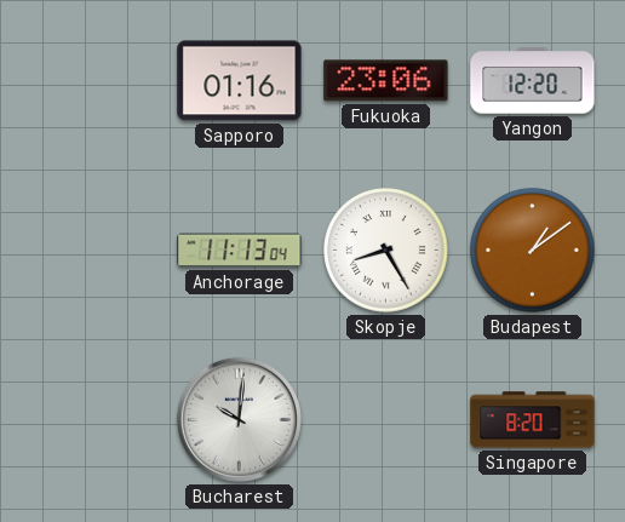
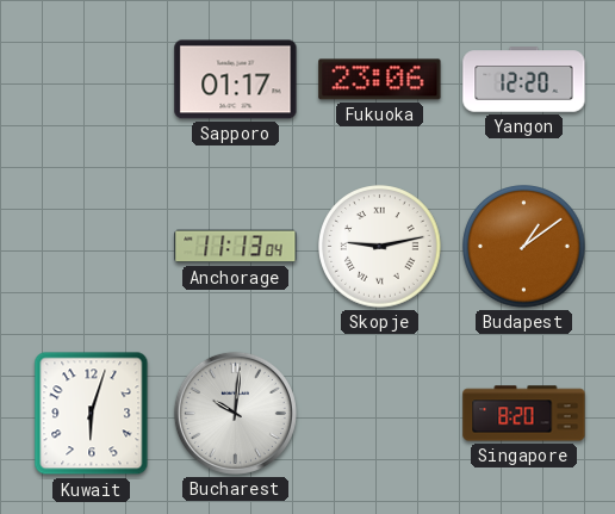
Sapporo: 01:16 -> 01:17
Skopje: 8:25 -> 9:13
Kuwait: none -> 6:03
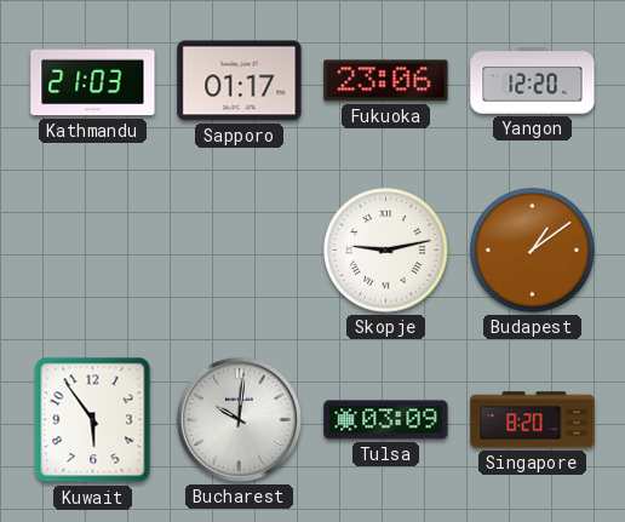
Kathmandu: none -> 21:03
Anchorage: 11:13 -> none
Kuwait: 6:03 -> 5:54
Tulsa: none -> 03:09
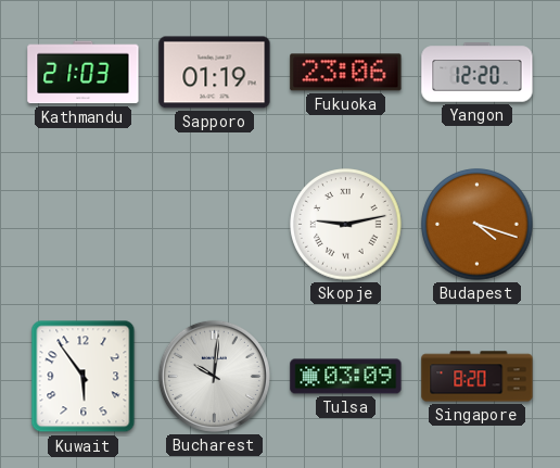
Sapporo: 01:17 -> 01:19
Budapest: 1:09 -> 4:18
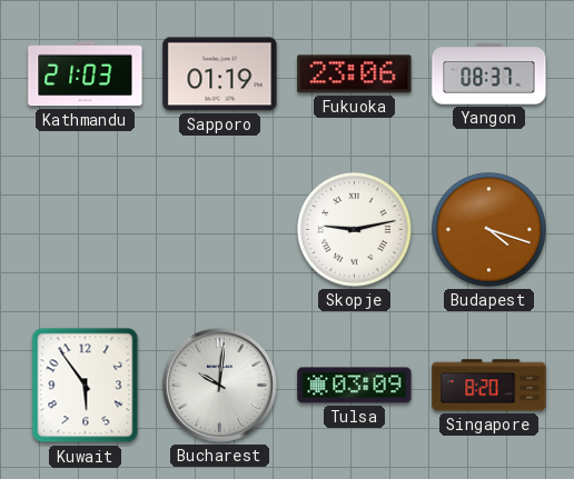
Yangon: 12:20 -> 08:37
